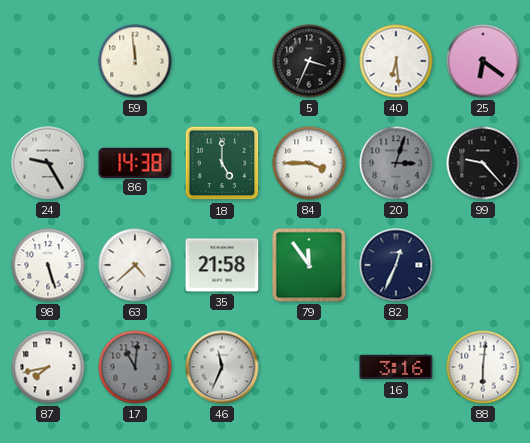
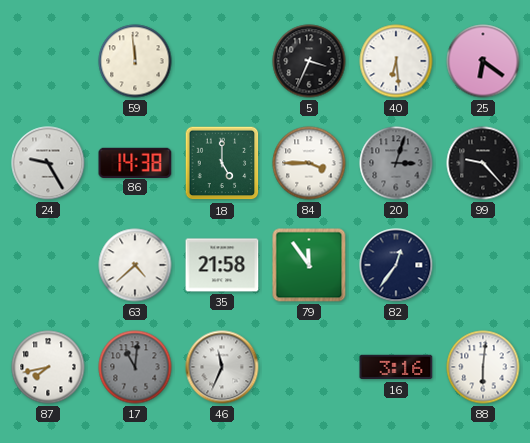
98: 5:27 -> none
82: 12:34 -> 12:36
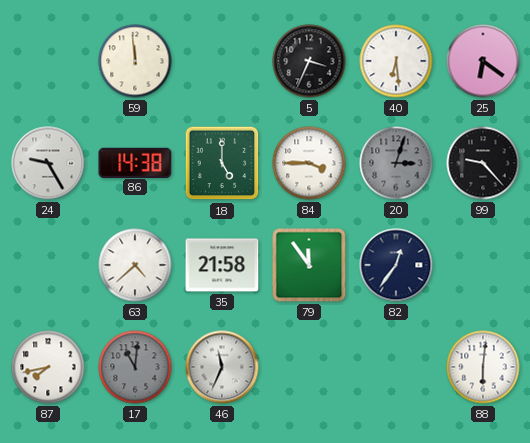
16: 3:16 -> none
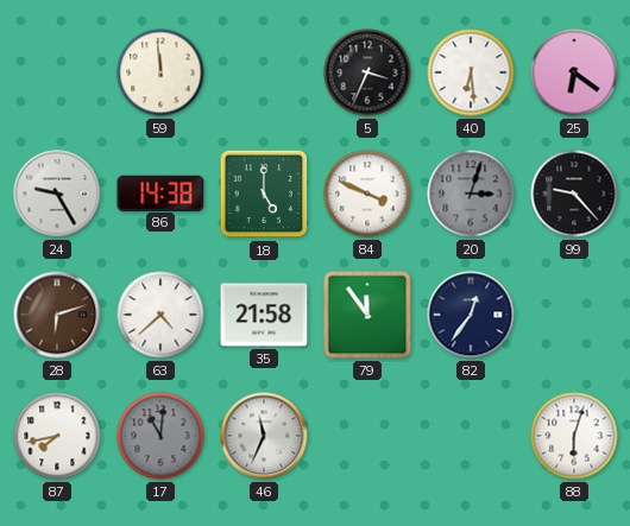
84: 3:45 -> 3:49
28: none -> 6:12
88: 6:01 -> 6:03
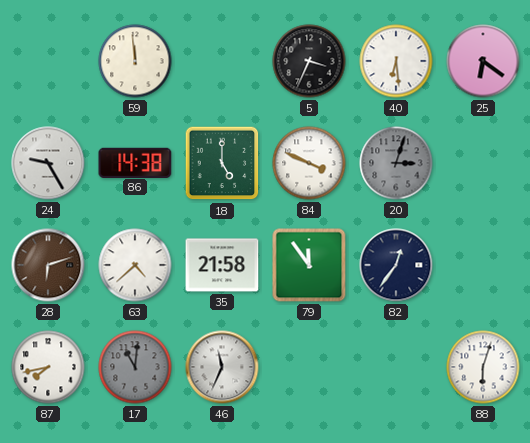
99: 9:23 -> none
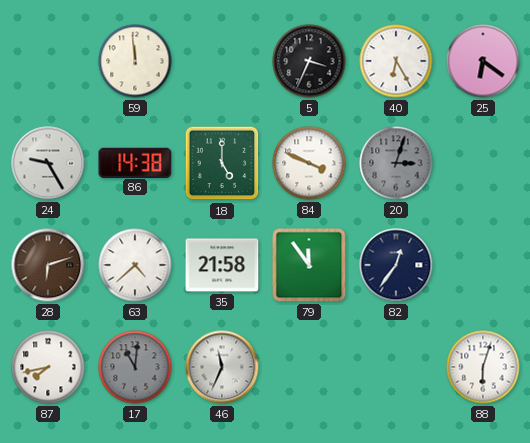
40: 6:29 -> 6:25
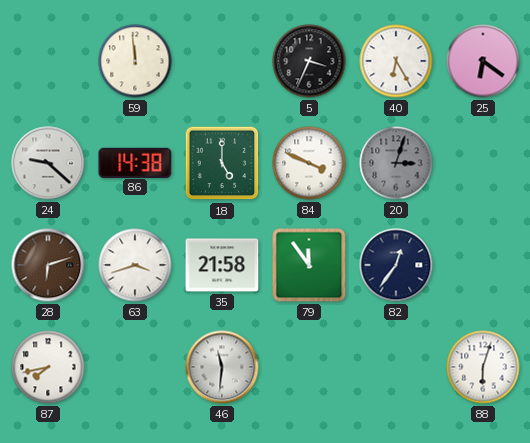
24: 9:25 -> 9:22
63: 4:38 -> 3:42
17: 11:01 -> none
46: 11:34 -> 11:31
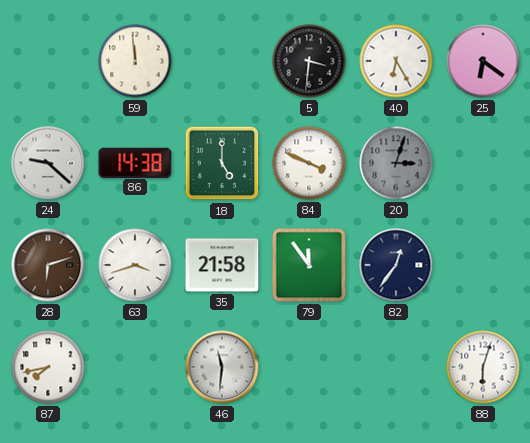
5: 3:34 -> 3:31
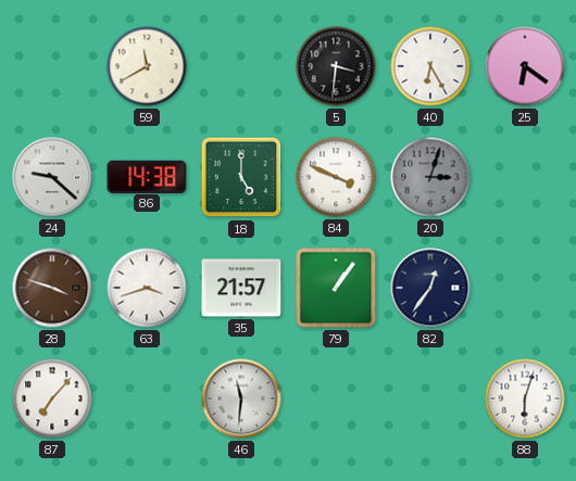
59: 11:59 -> 11:40
28: 6:12 -> 3:48
35: 21:58 -> 21:57
79: 11:54 -> 1:06
87: 7:43 -> 7:07
